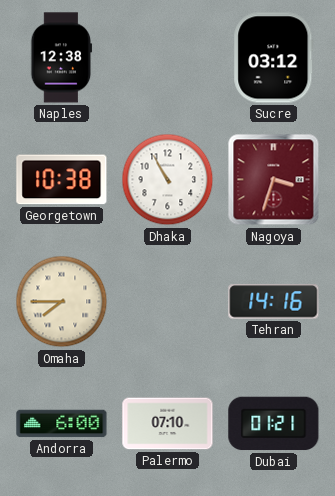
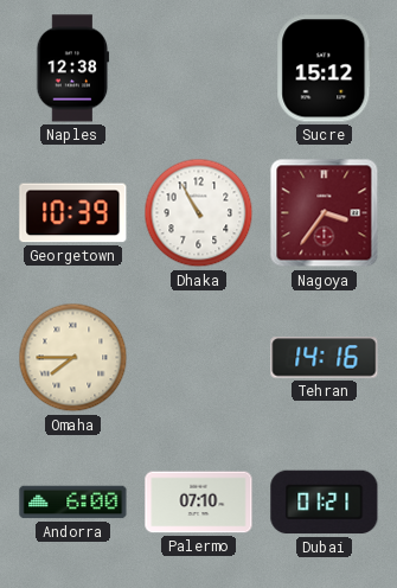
Sucre: 03:12 -> 15:12
Georgetown: 10:38 -> 10:39
Nagoya: 3:33 -> 3:36
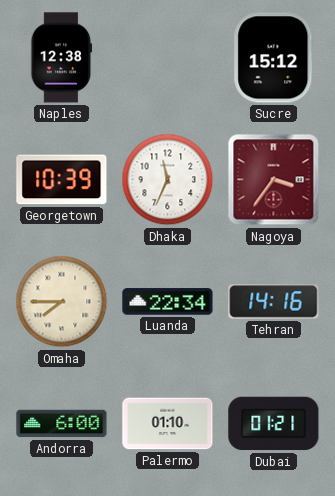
Dhaka: 10:55 -> 11:34
Luanda: none -> 22:34
Palermo: 07:10 -> 01:10
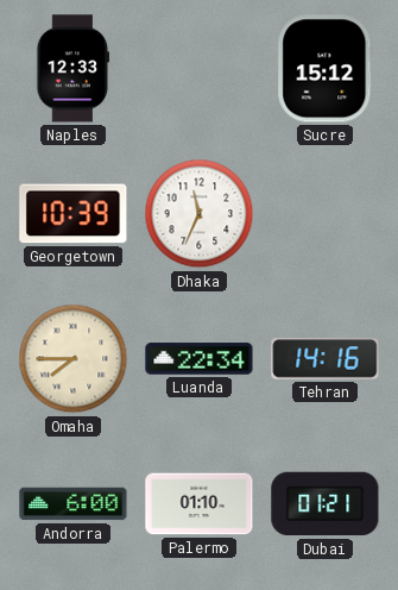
Naples: 12:38 -> 12:33
Nagoya: 3:36 -> none
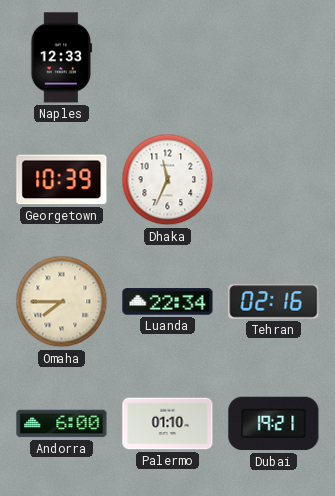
Sucre: 15:12 -> none
Tehran: 14:16 -> 02:16
Dubai: 01:21 -> 19:21
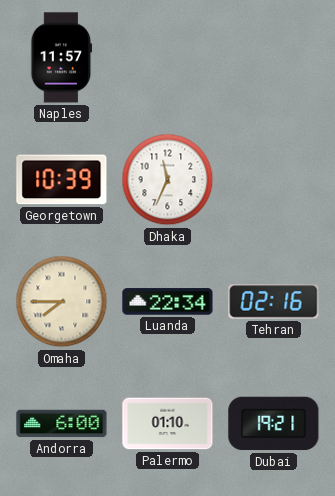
Naples: 12:33 -> 11:57
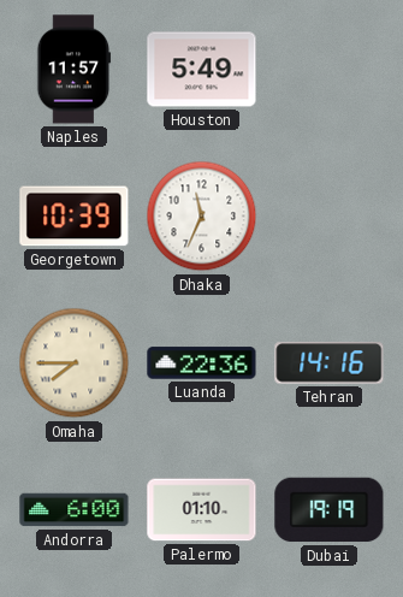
Houston: none -> 5:49
Luanda: 22:34 -> 22:36
Tehran: 02:16 -> 14:16
Dubai: 19:21 -> 19:19
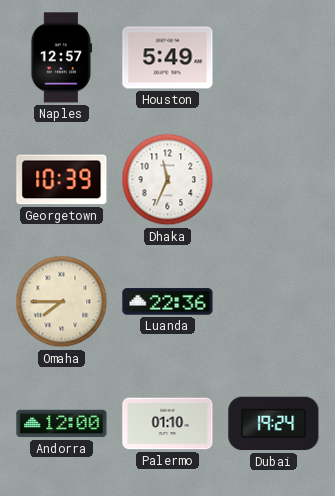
Naples: 11:57 -> 12:57
Tehran: 14:16 -> none
Andorra: 6:00 -> 12:00
Dubai: 19:19 -> 19:24
